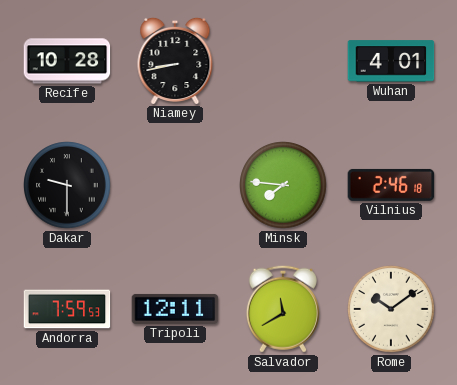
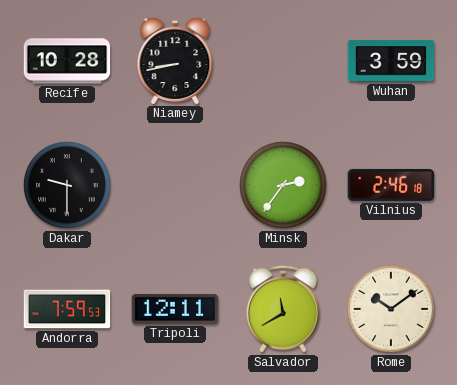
Wuhan: 4:01 -> 3:59
Minsk: 7:46 -> 2:36
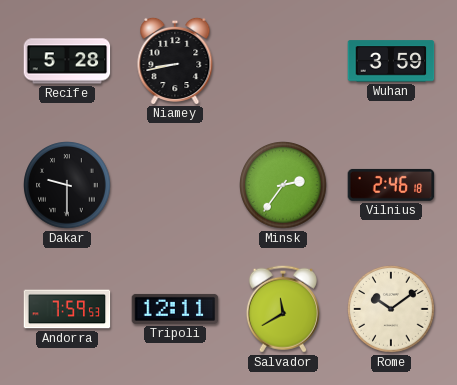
Recife: 10:28 -> 5:28
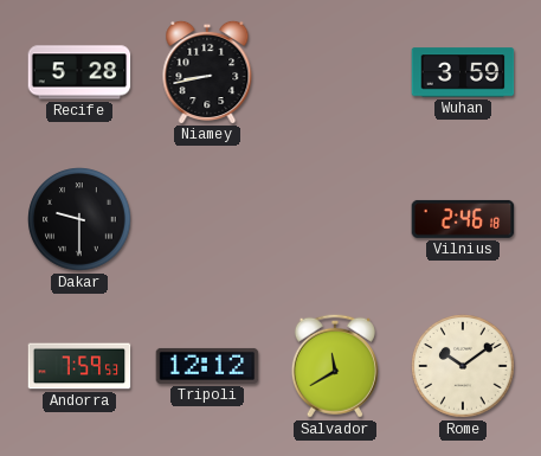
Minsk: 2:36 -> none
Tripoli: 12:11 -> 12:12
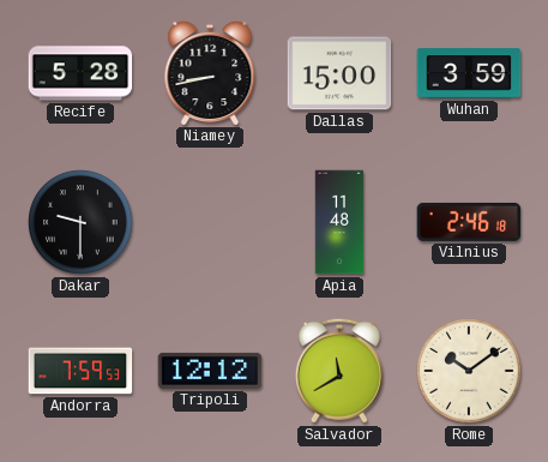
Dallas: none -> 15:00
Apia: none -> 11:48
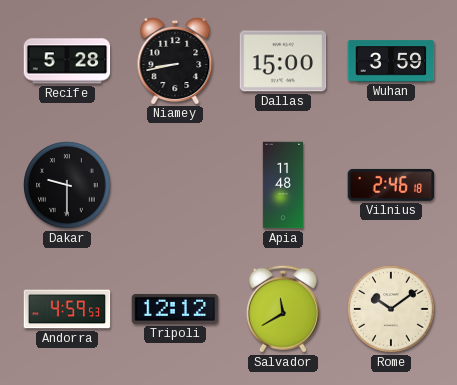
Andorra: 7:59 -> 4:59
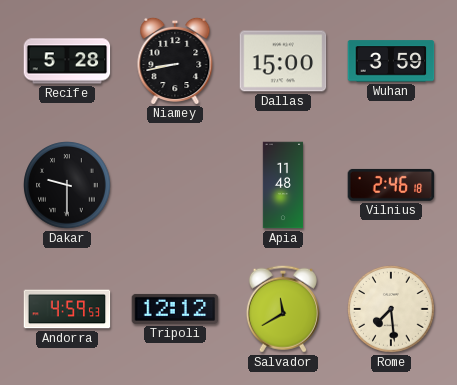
Rome: 10:09 -> 7:29
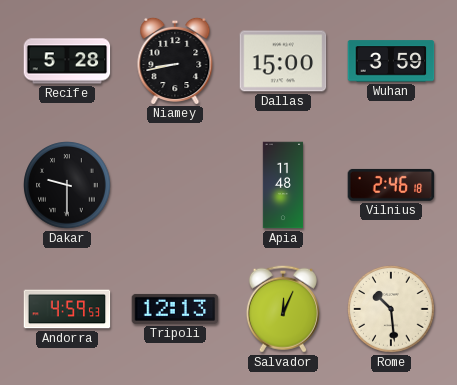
Tripoli: 12:12 -> 12:13
Salvador: 11:40 -> 12:04
Rome: 7:29 -> 10:29
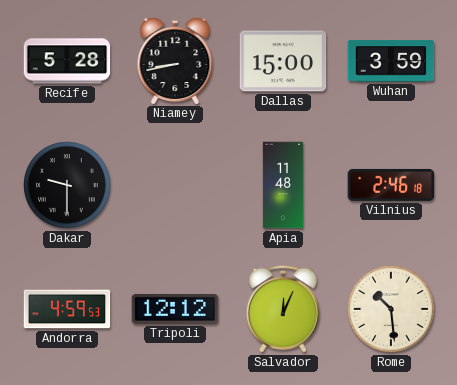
Tripoli: 12:13 -> 12:12
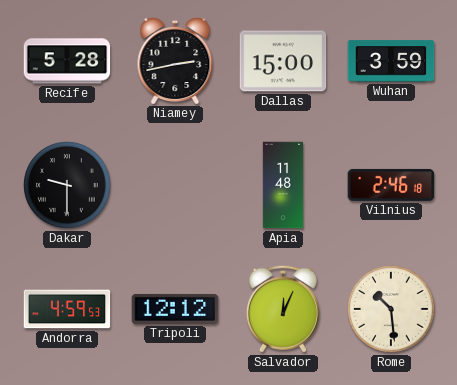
Niamey: 8:43 -> 2:43
